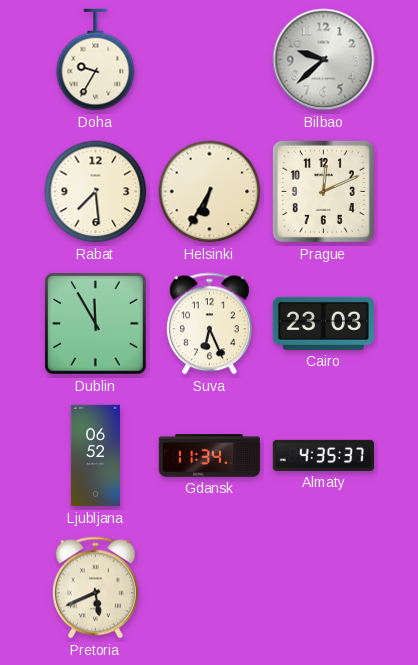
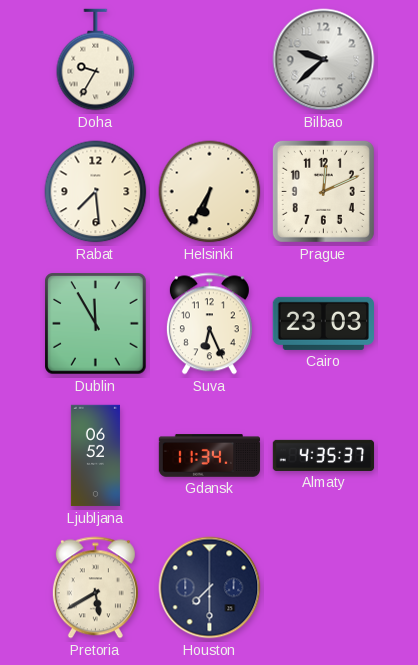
Pretoria: 5:41 -> 5:40
Houston: none -> 7:30
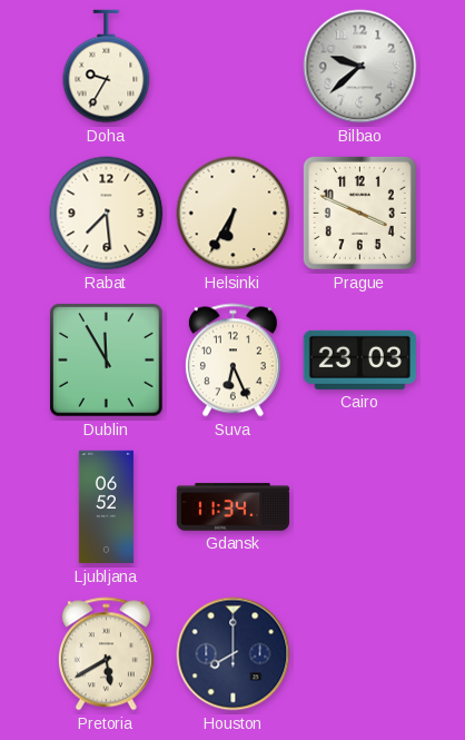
Prague: 12:11 -> 3:49
Almaty: 4:35 -> none
Houston: 7:30 -> 8:00
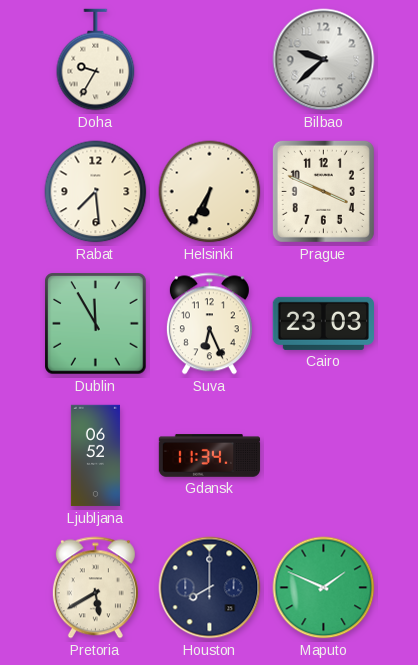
Maputo: none -> 1:49
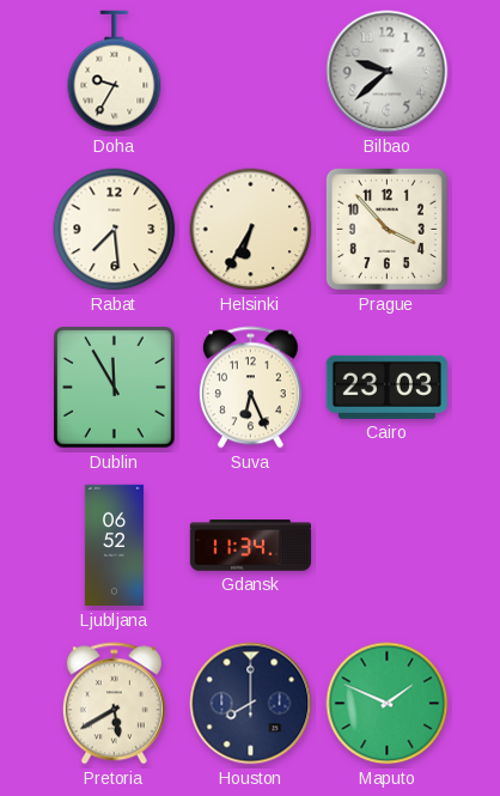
Prague: 3:49 -> 3:53
